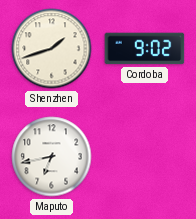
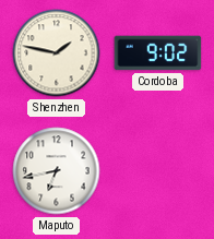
Shenzhen: 1:42 -> 1:47
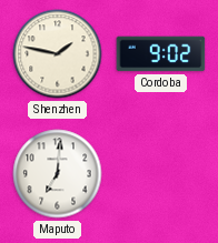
Maputo: 6:43 -> 7:01
